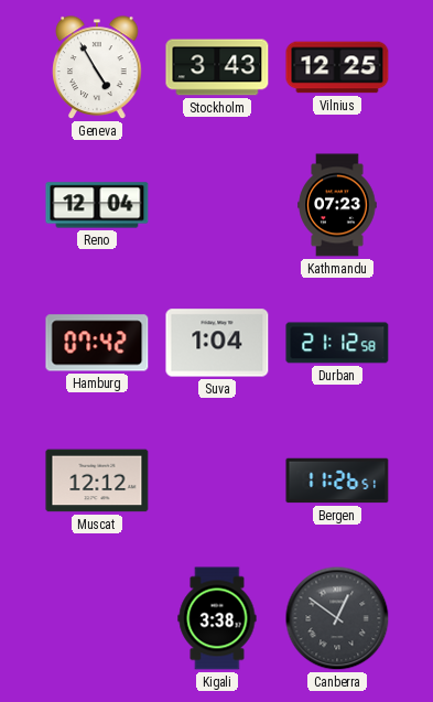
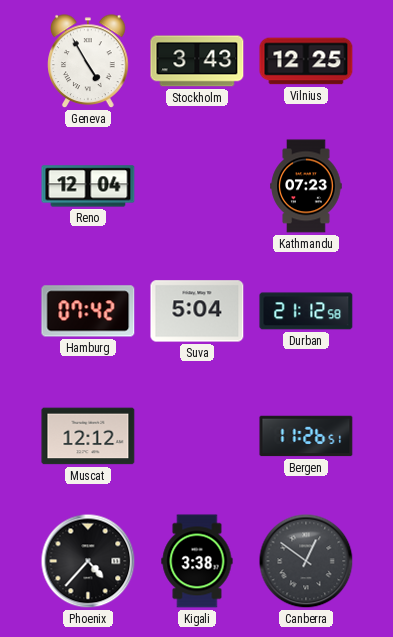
Suva: 1:04 -> 5:04
Phoenix: none -> 4:37
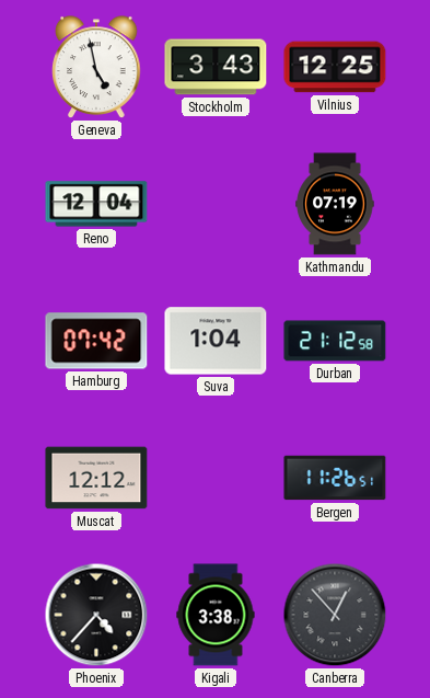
Geneva: 4:55 -> 4:58
Kathmandu: 07:23 -> 07:19
Suva: 5:04 -> 1:04
Canberra: 12:51 -> 12:53
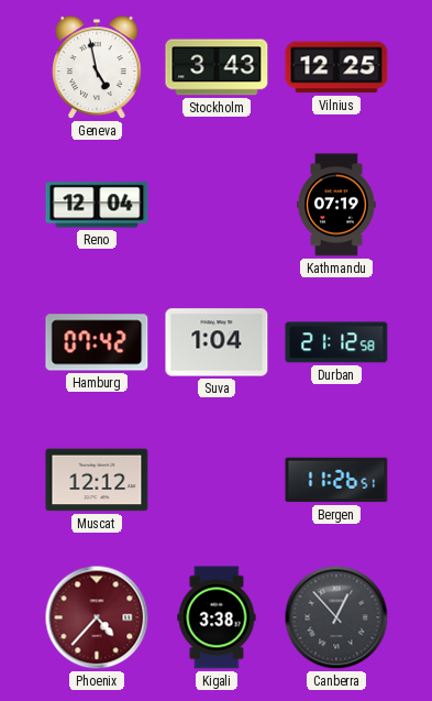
Phoenix dial: black -> burgundy
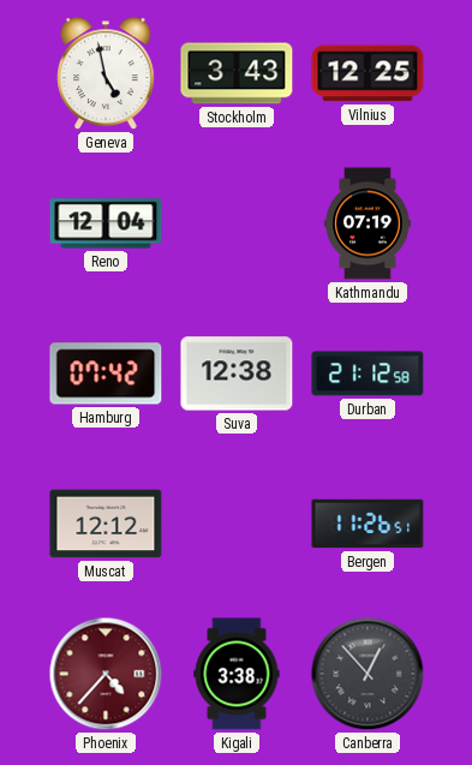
Suva: 1:04 -> 12:38
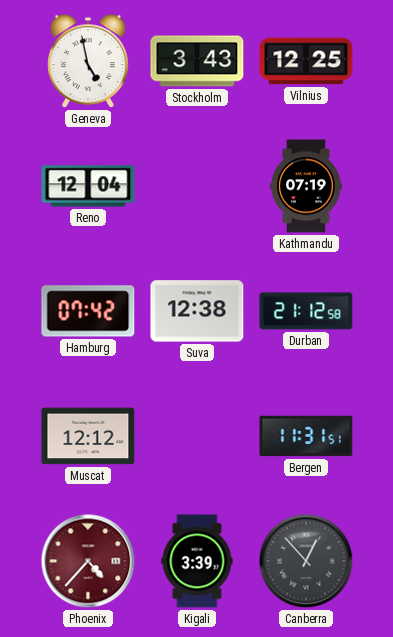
Bergen: 11:26 -> 11:31
Kigali: 3:38 -> 3:39
